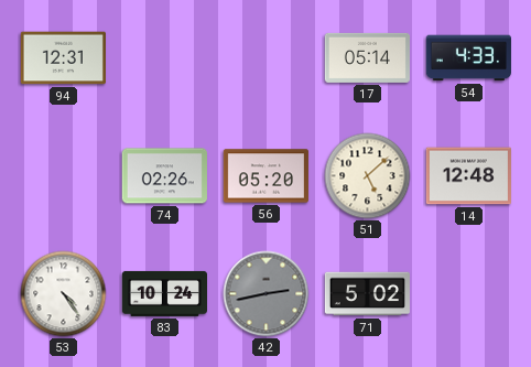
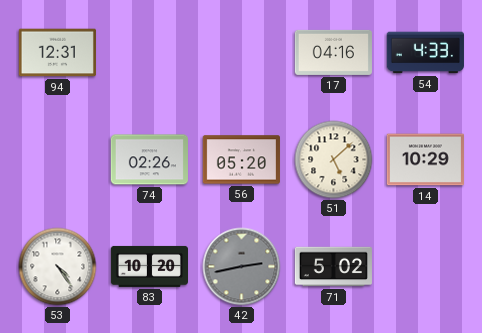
17: 05:14 -> 04:16
14: 12:48 -> 10:29
83: 10:24 -> 10:20
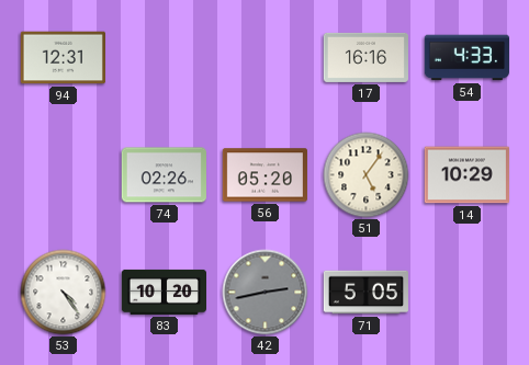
17: 04:16 -> 16:16
51: 5:08 -> 5:06
71: 5:02 -> 5:05
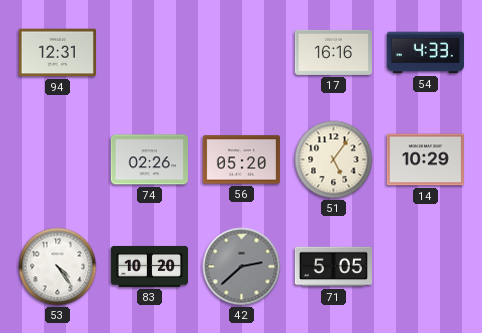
42: 2:43 -> 2:38
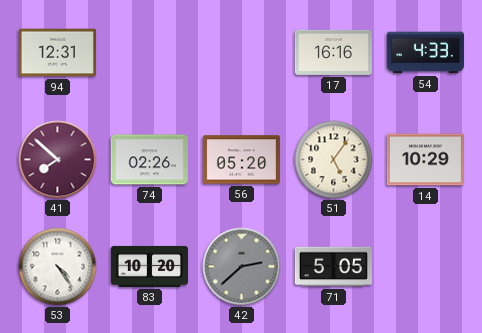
41: none -> 7:52
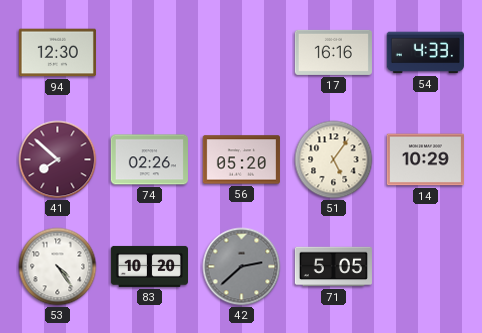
94: 12:31 -> 12:30
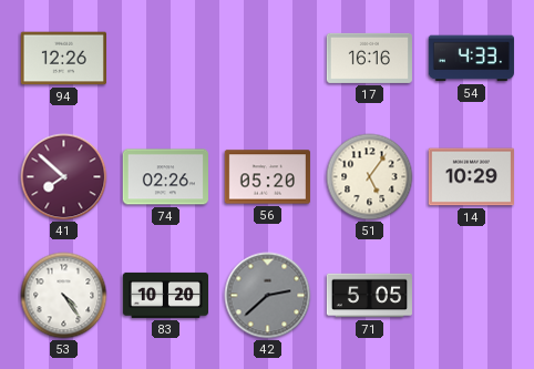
94: 12:30 -> 12:26
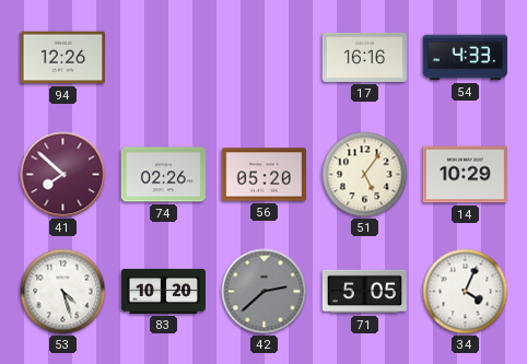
53: 4:24 -> 4:27
34: none -> 4:04
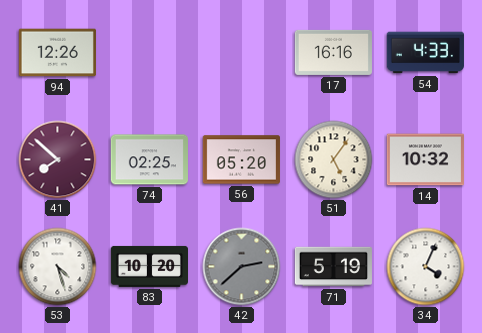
74: 02:26 -> 02:25
14: 10:29 -> 10:32
71: 5:05 -> 5:19
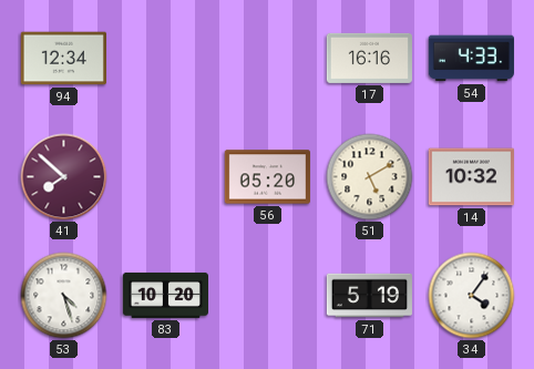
94: 12:26 -> 12:34
74: 02:25 -> none
51: 5:06 -> 5:10
42: 2:38 -> none
34: 4:04 -> 4:06
